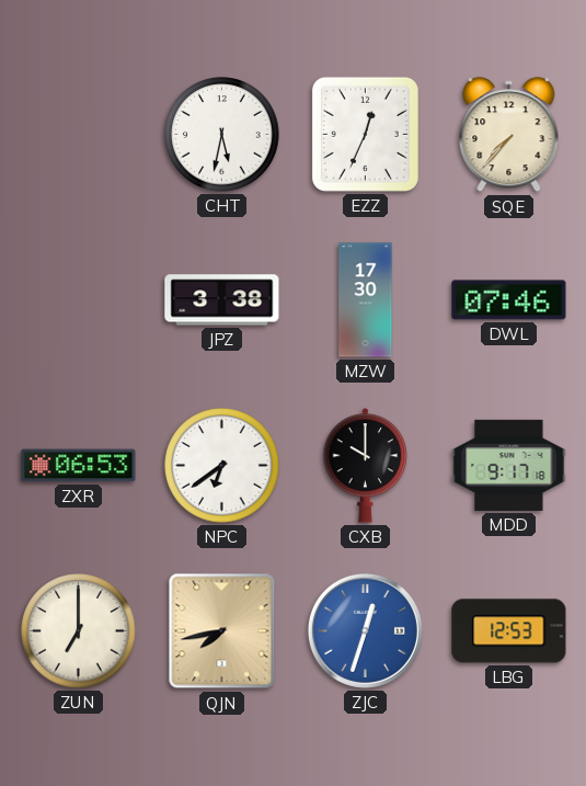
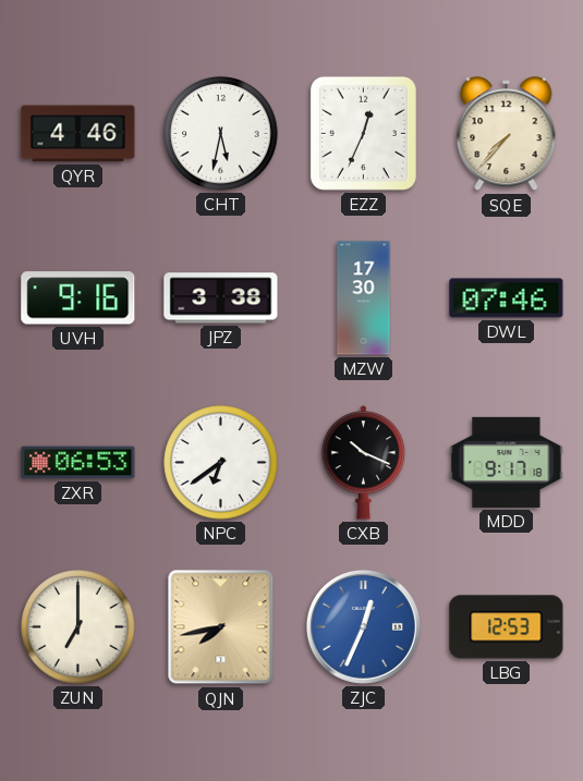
QYR: none -> 4:46
UVH: none -> 9:16
CXB: 10:00 -> 10:19
ZJC: 12:33 -> 12:34
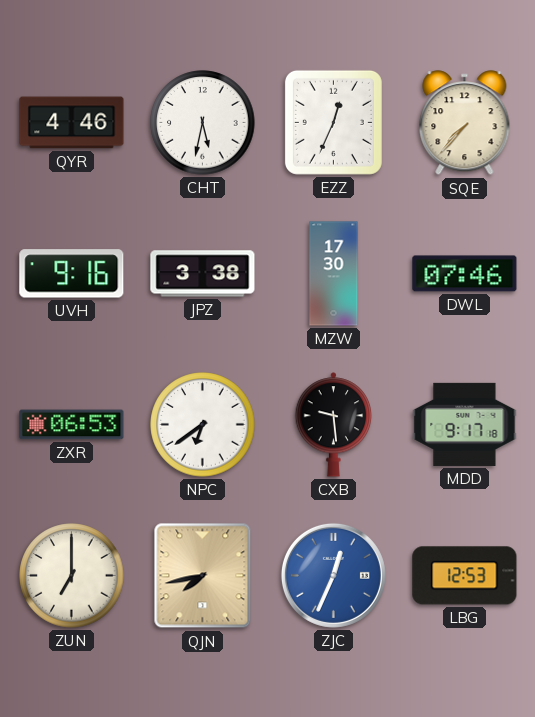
CXB: 10:19 -> 9:29
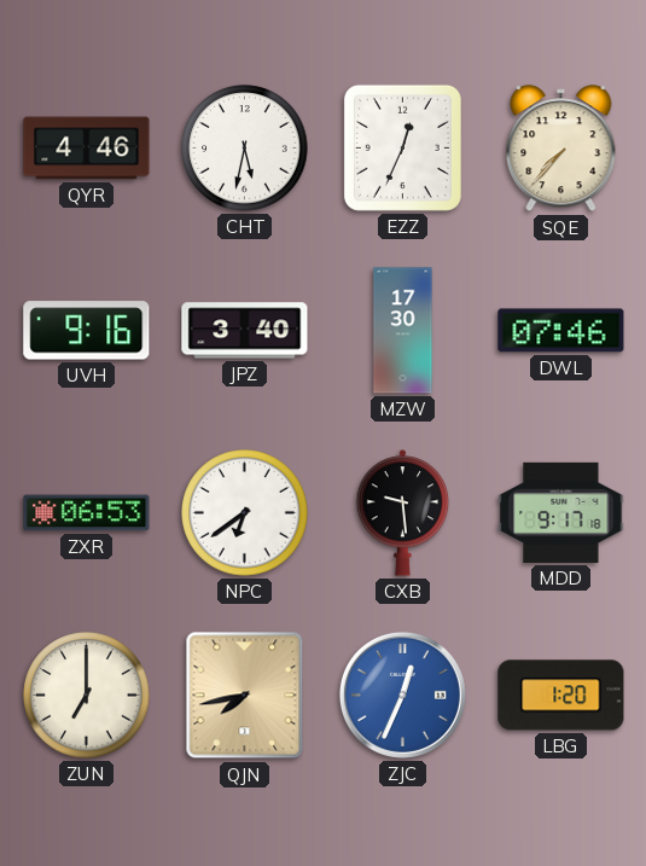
JPZ: 3:38 -> 3:40
LBG: 12:53 -> 1:20
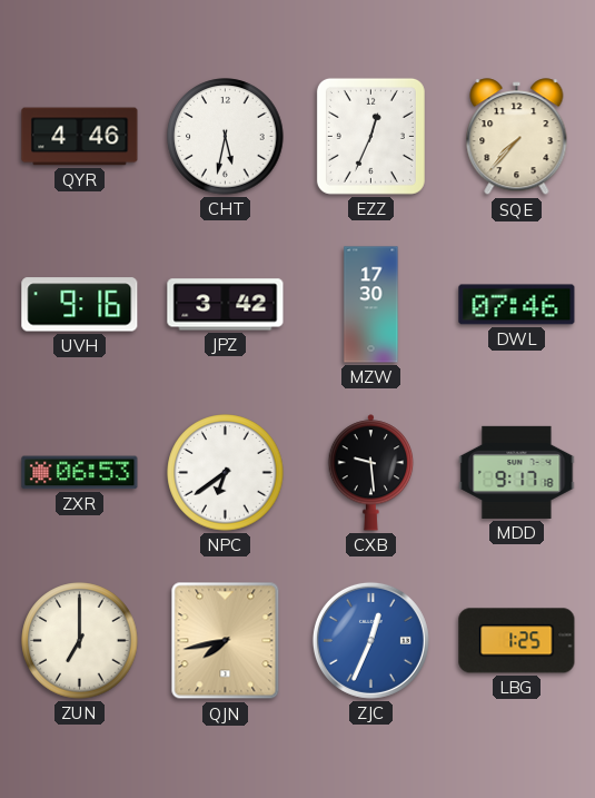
JPZ: 3:40 -> 3:42
LBG: 1:20 -> 1:25
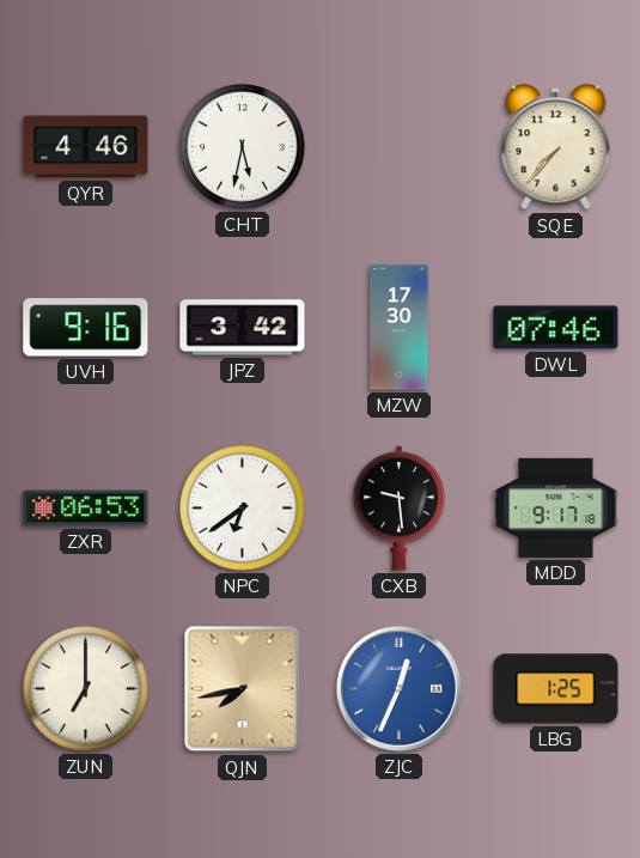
EZZ: 12:34 -> none
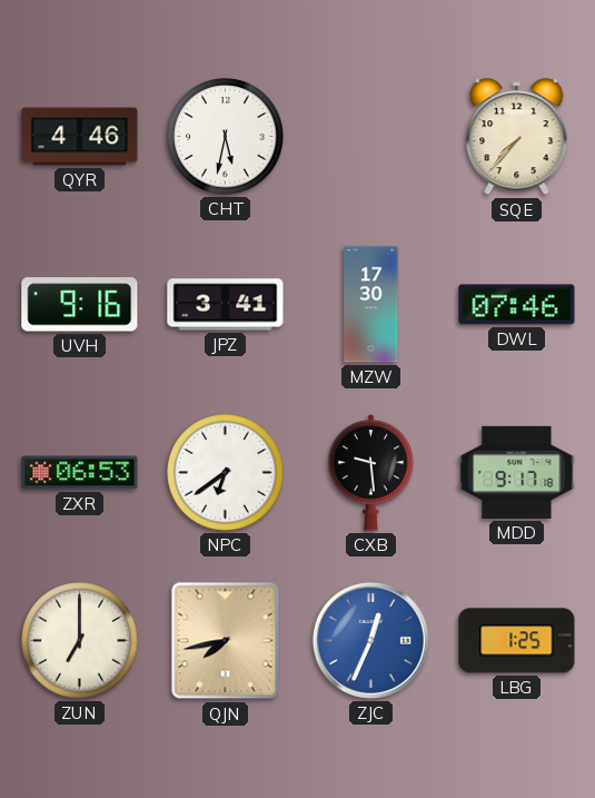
JPZ: 3:42 -> 3:41
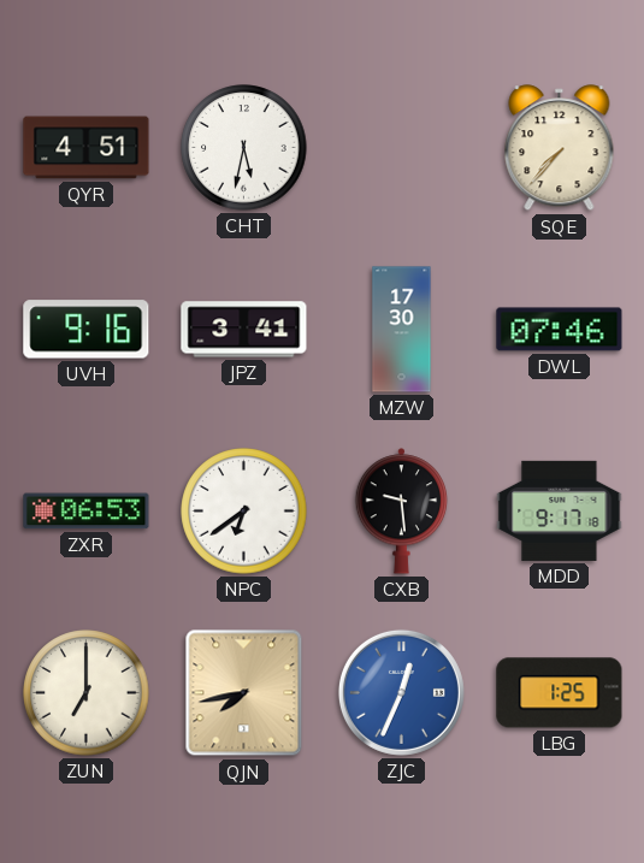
QYR: 4:46 -> 4:51
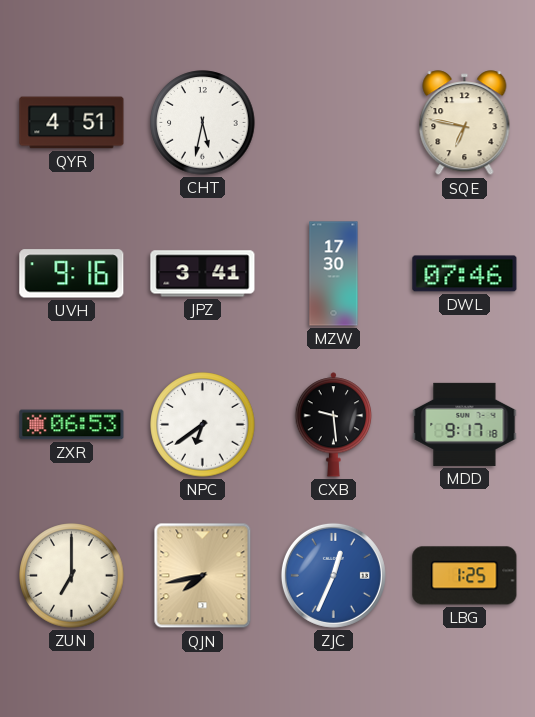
SQE: 7:37 -> 6:47
